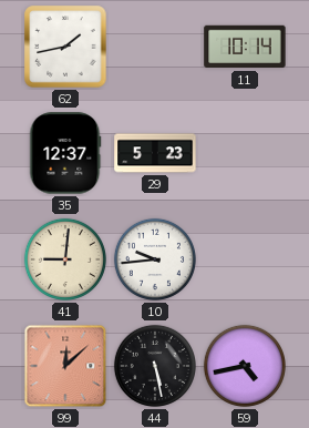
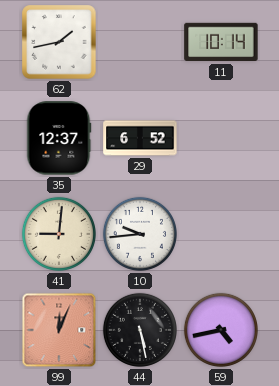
29: 5:23 -> 6:52
99: 12:08 -> 12:04
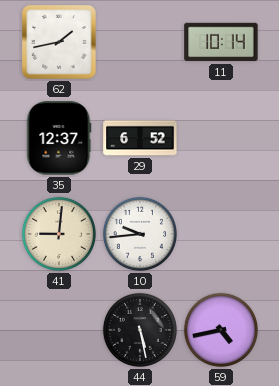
99: 12:04 -> none
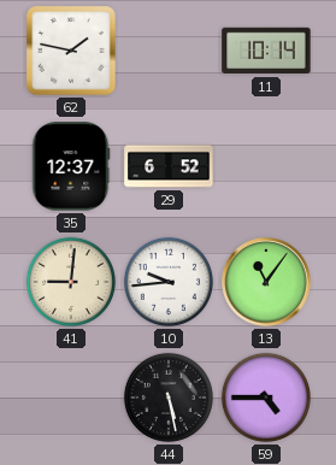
62: 1:43 -> 1:47
13: none -> 11:06
59: 4:43 -> 4:45
